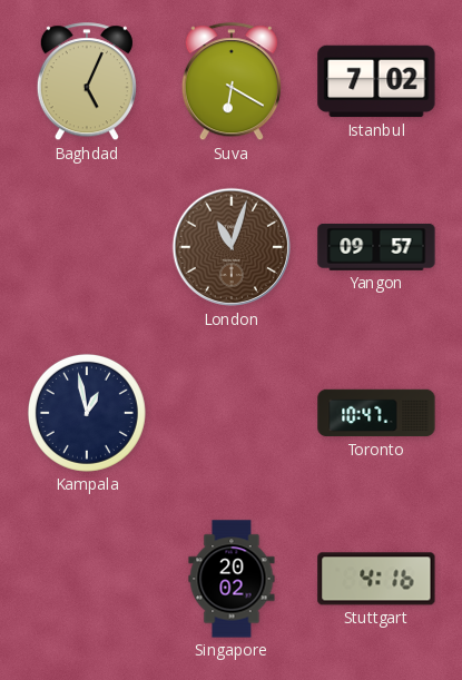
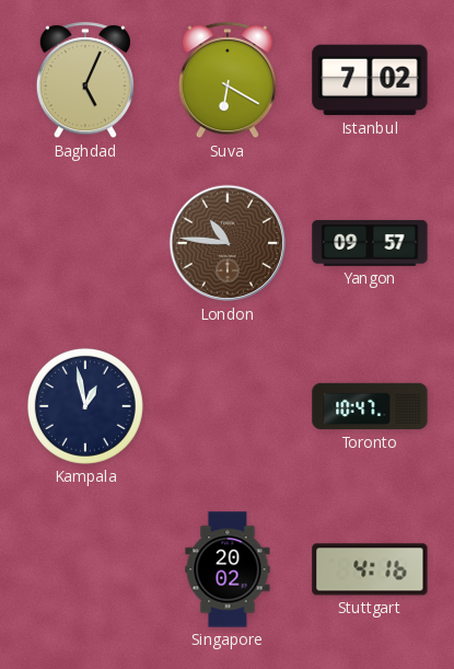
London: 11:03 -> 10:46
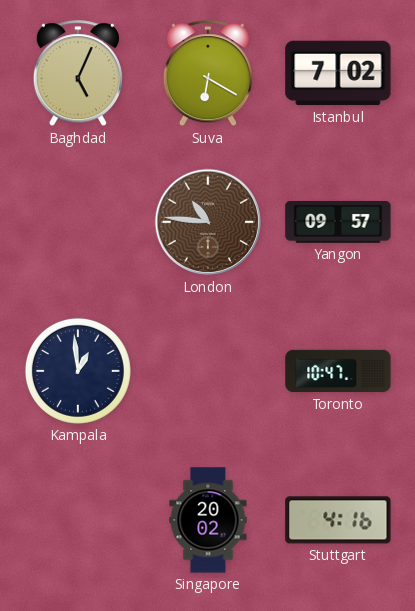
Kampala: 12:58 -> 12:59
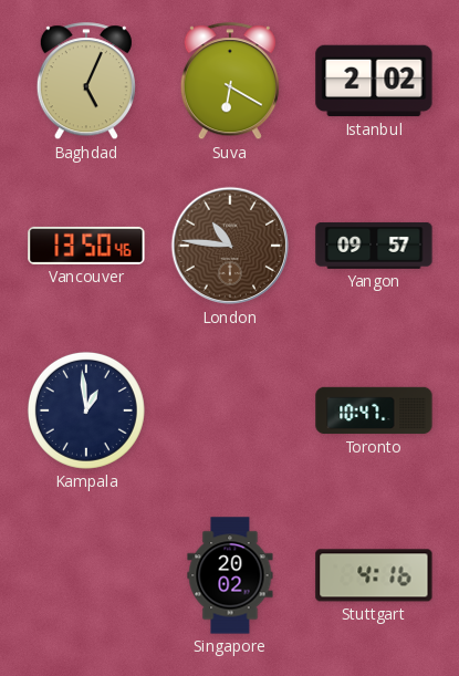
Istanbul: 7:02 -> 2:02
Vancouver: none -> 13:50
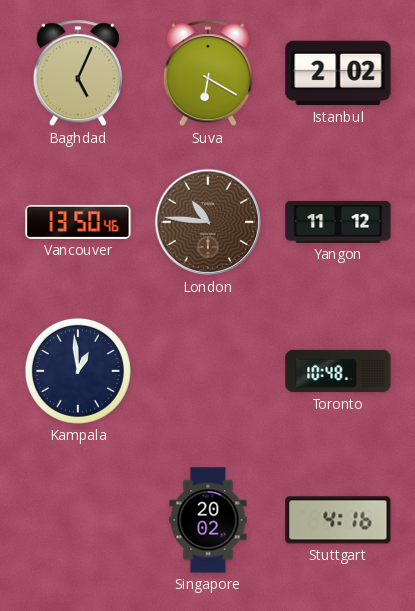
Yangon: 09:57 -> 11:12
Toronto: 10:47 -> 10:48
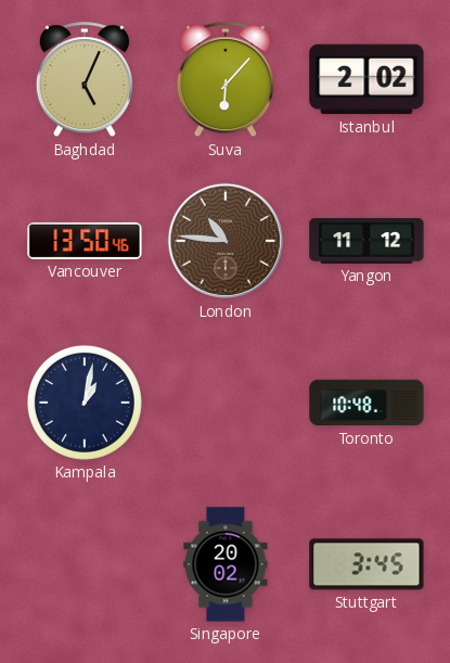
Suva: 6:20 -> 6:07
Kampala: 12:59 -> 1:02
Stuttgart: 4:16 -> 3:45
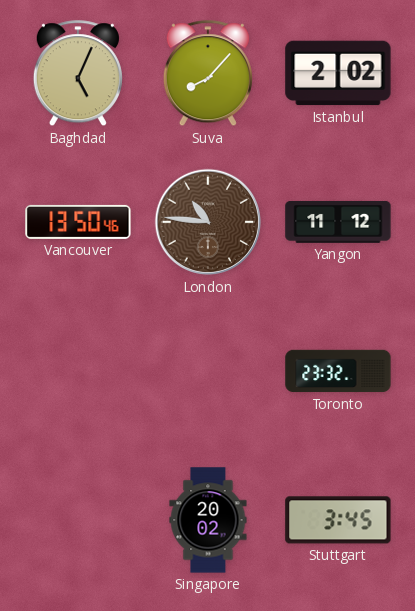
Suva: 6:07 -> 8:07
Kampala: 1:02 -> none
Toronto: 10:48 -> 23:32
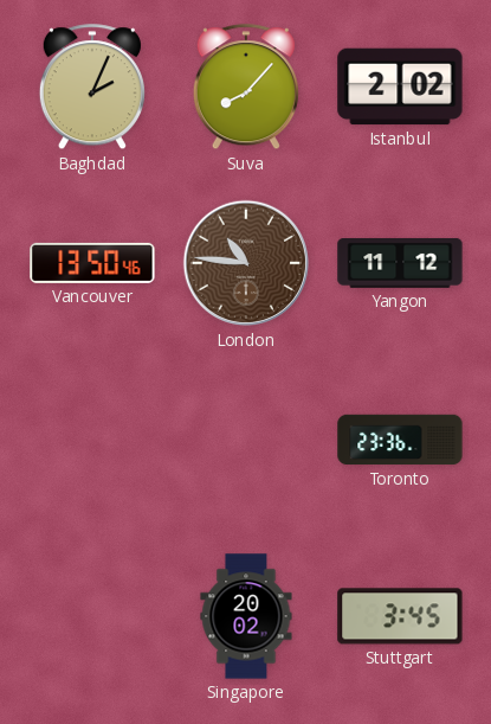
Baghdad: 5:04 -> 2:04
Toronto: 23:32 -> 23:36
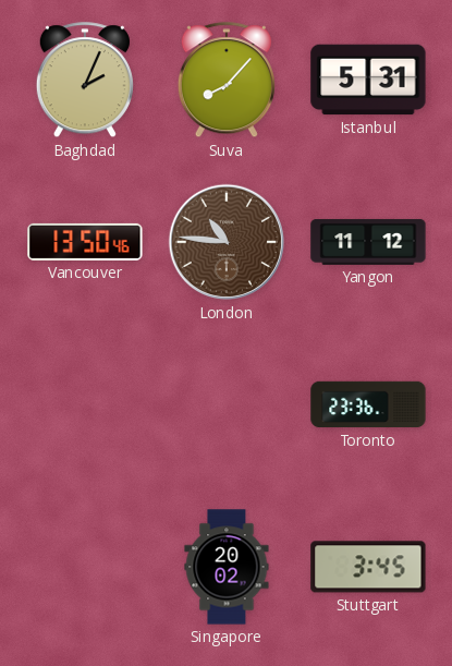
Istanbul: 2:02 -> 5:31
